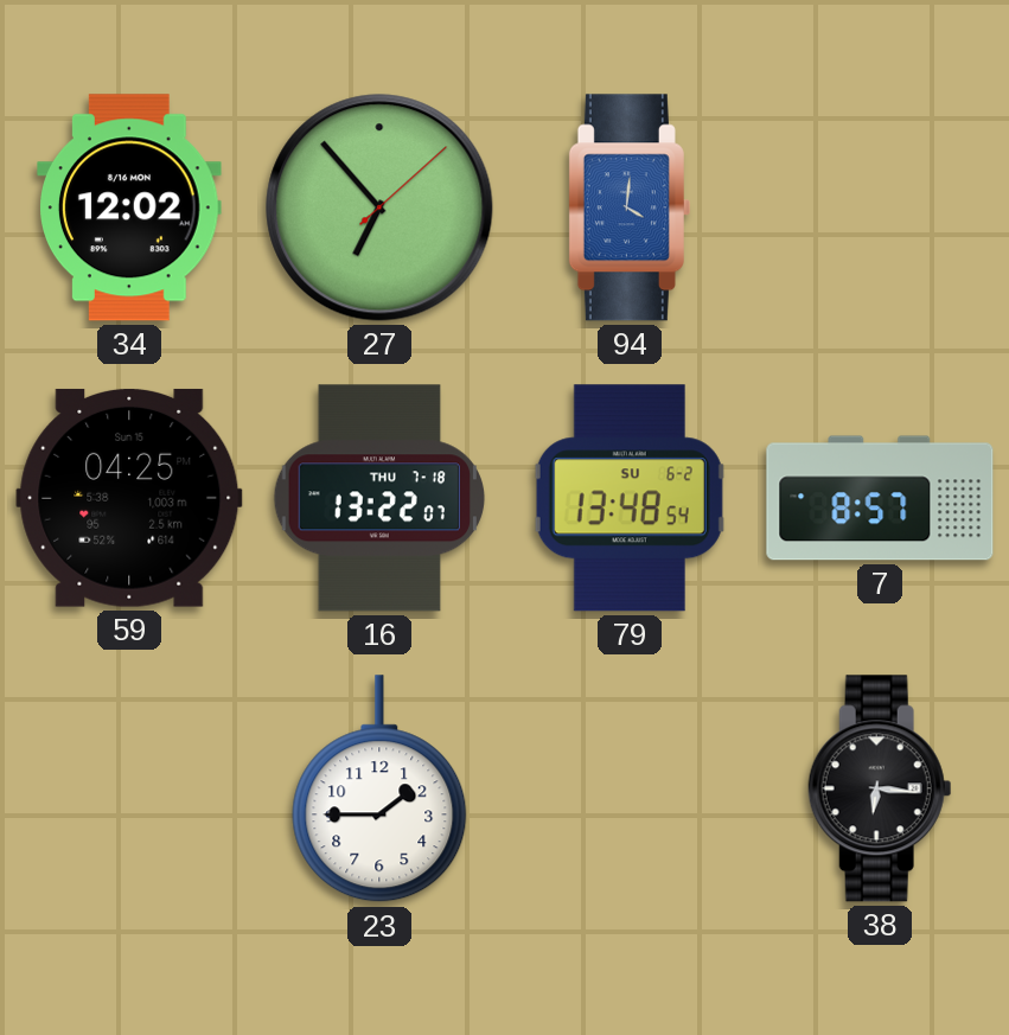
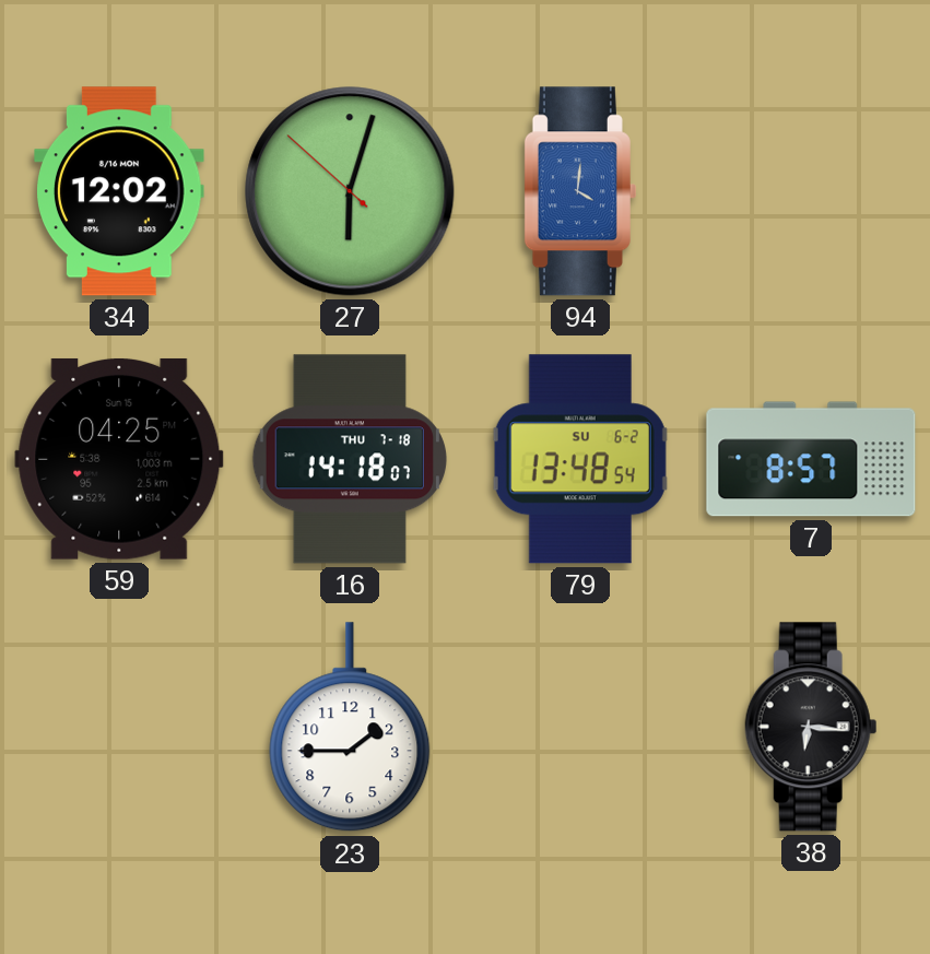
27: 6:53 -> 6:02
16: 13:22 -> 14:18
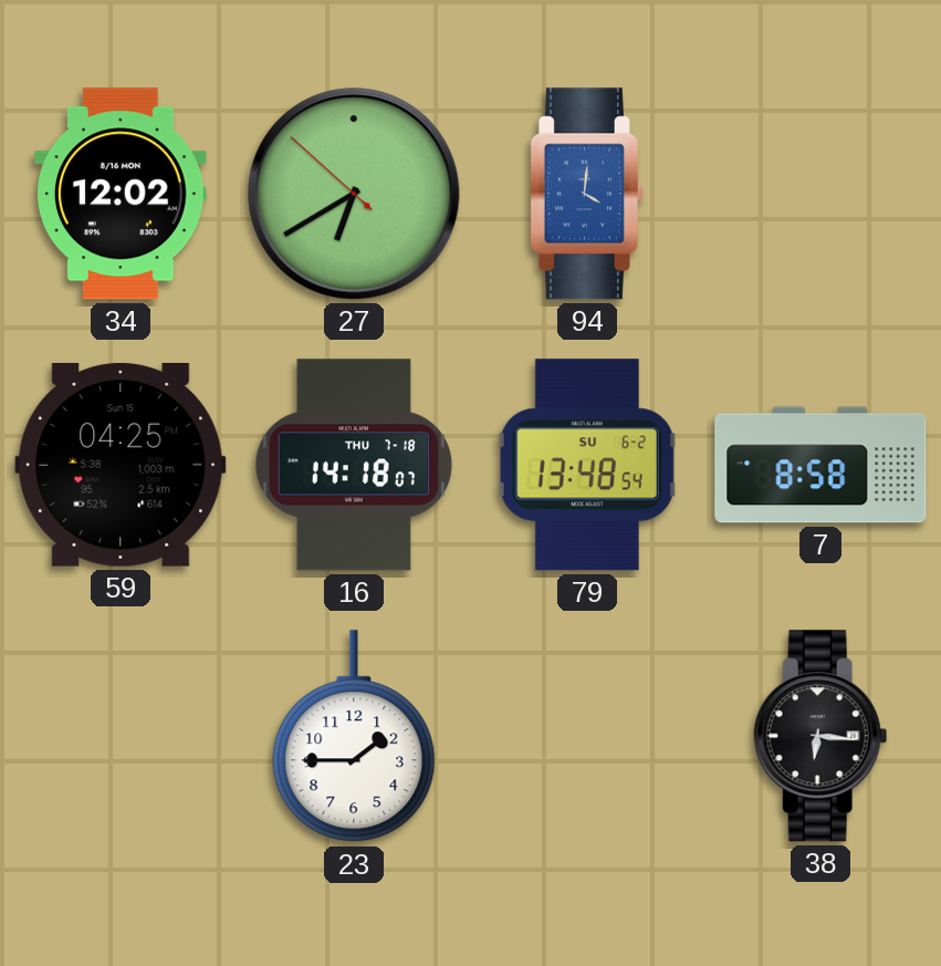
27: 6:02 -> 6:39
7: 8:57 -> 8:58
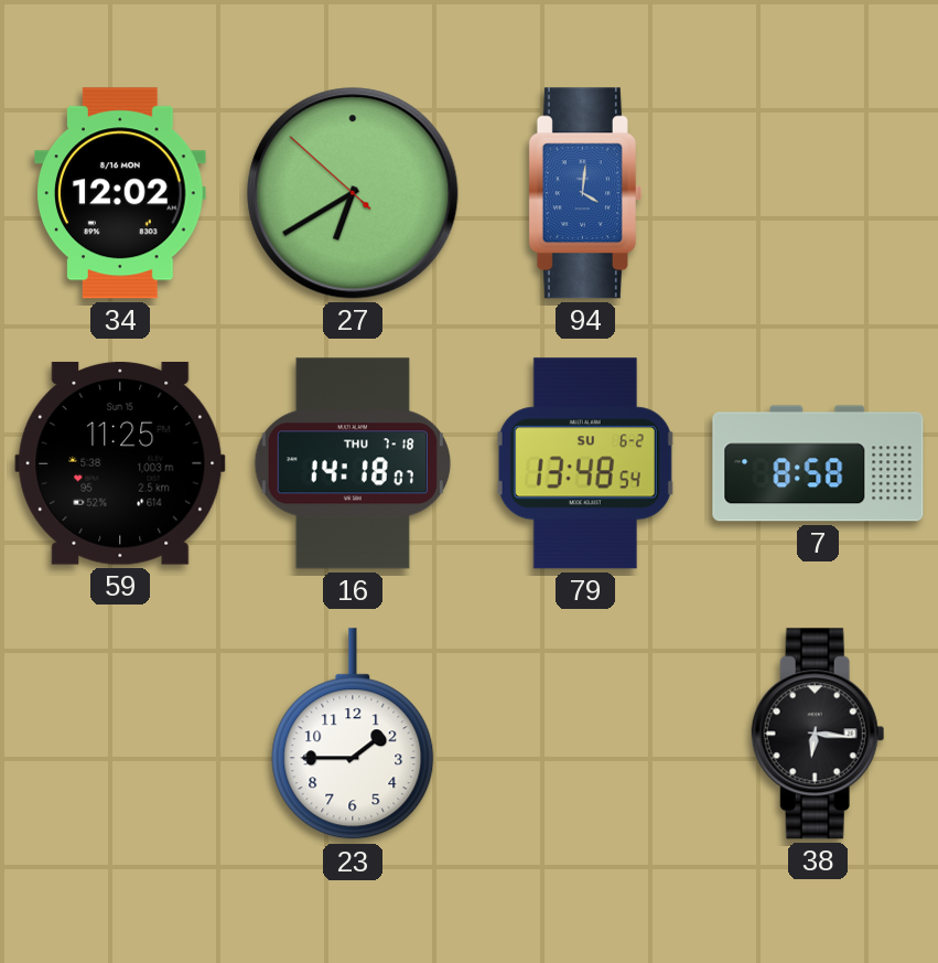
59: 04:25 -> 11:25
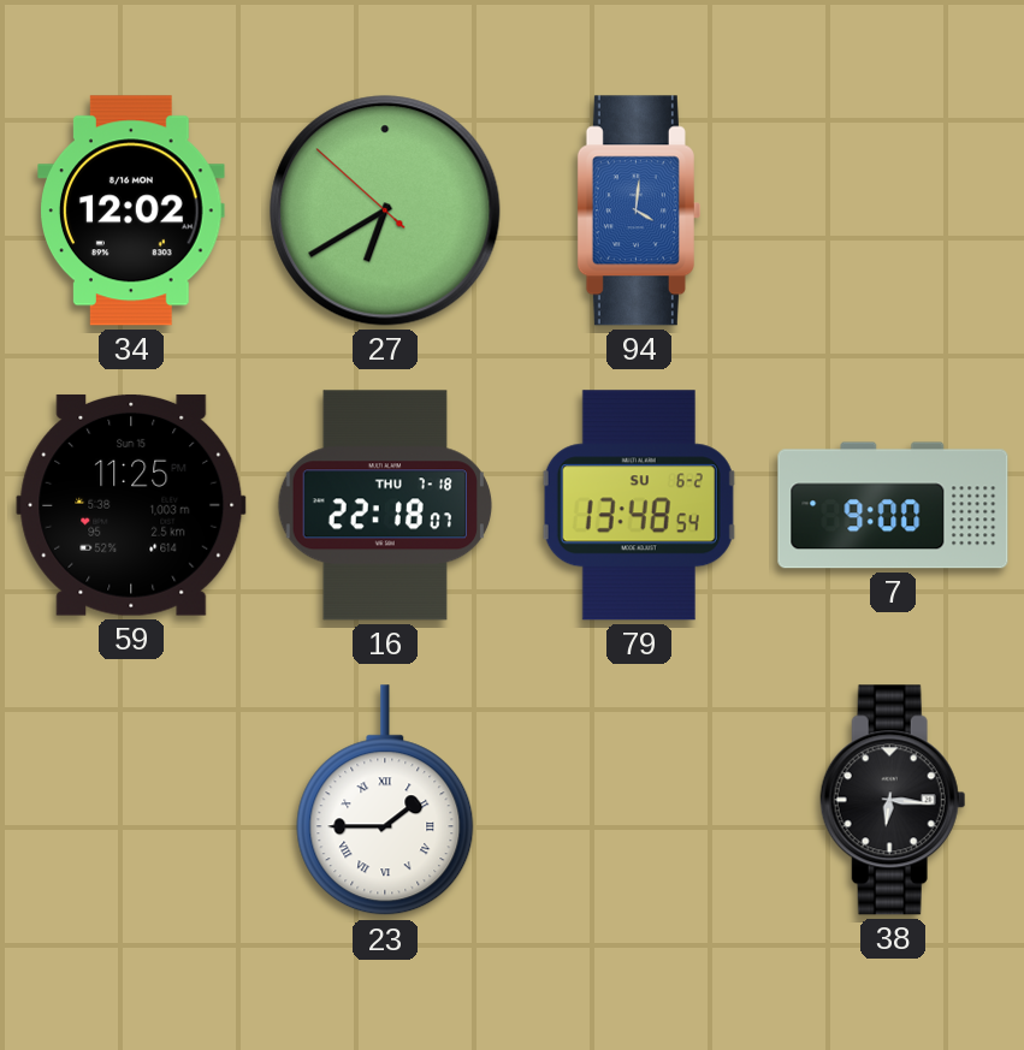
16: 14:18 -> 22:18
7: 8:58 -> 9:00
23 numerals: Arabic -> Roman
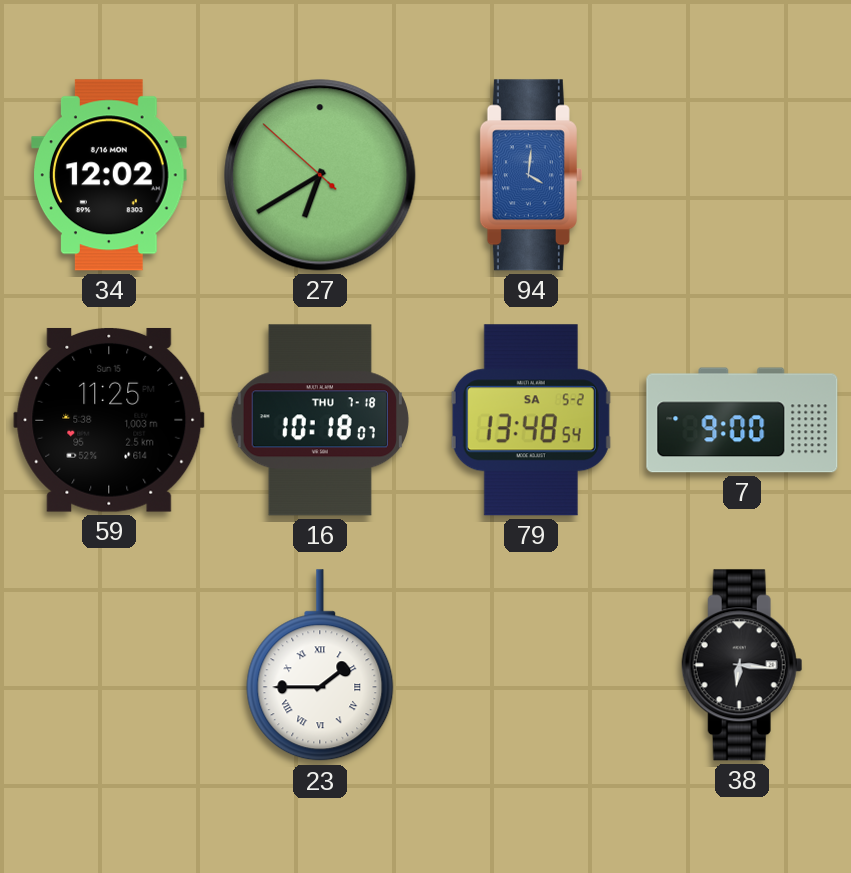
16: 22:18 -> 10:18
79 date: SU 6-2 -> SA 5-2
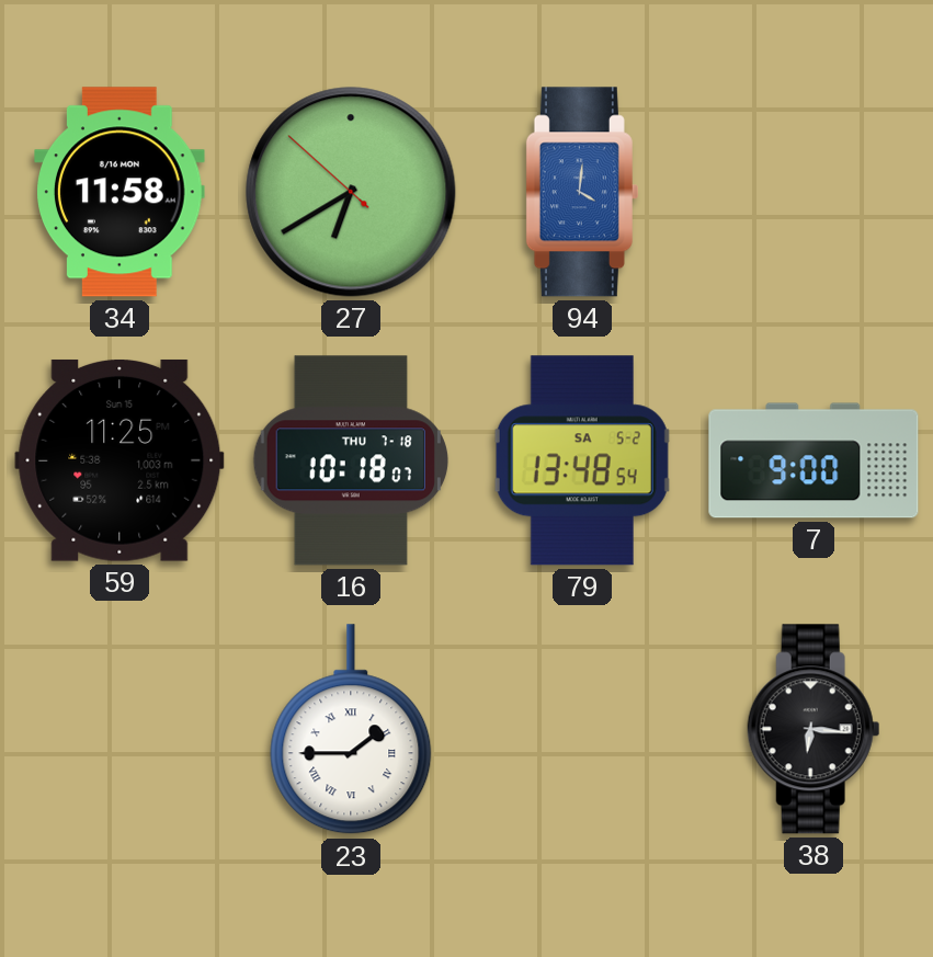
34: 12:02 -> 11:58
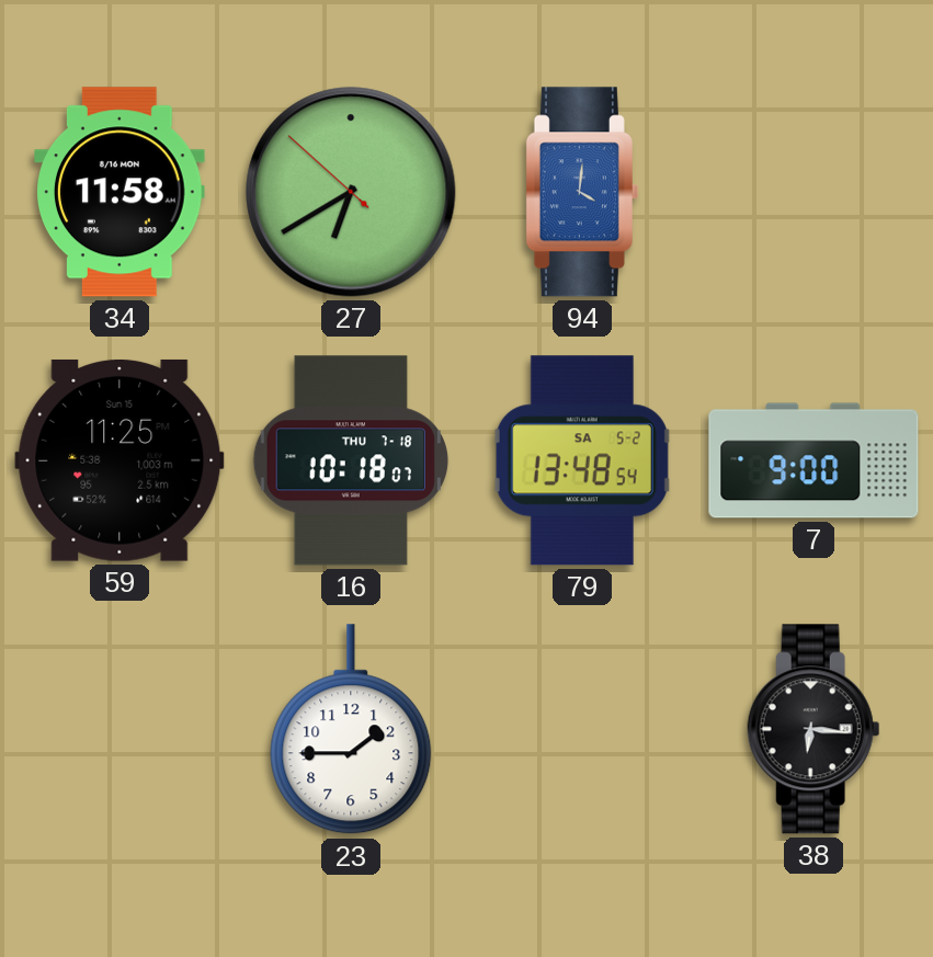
23 numerals: Roman -> Arabic
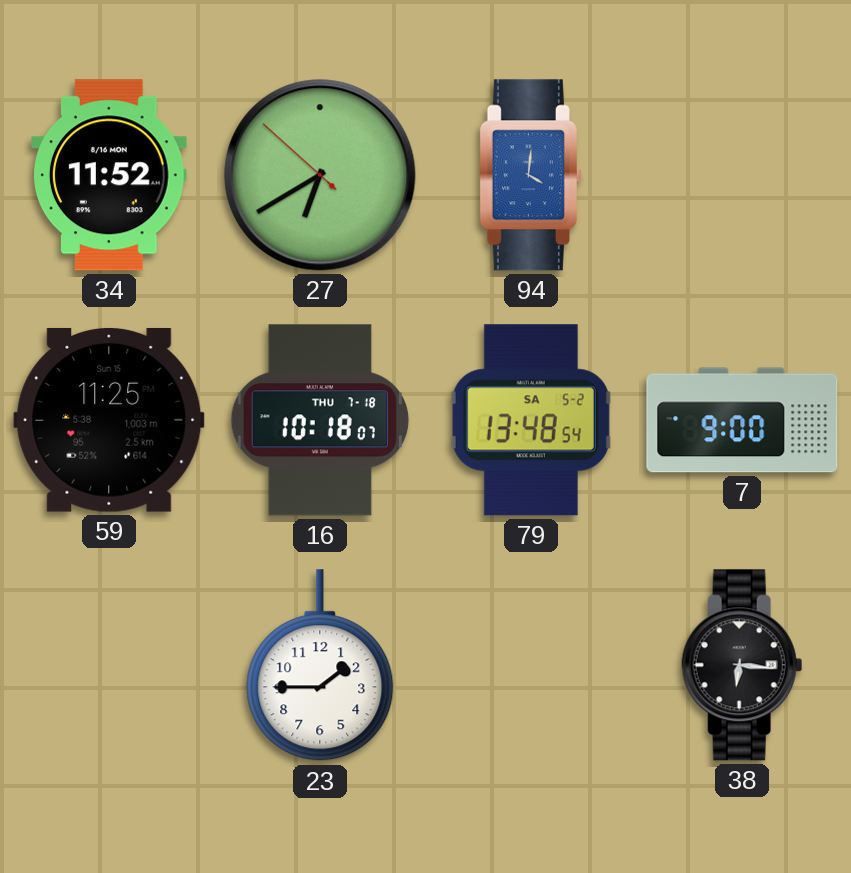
34: 11:58 -> 11:52
